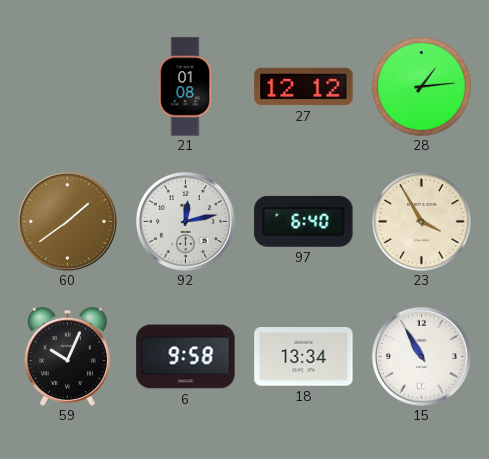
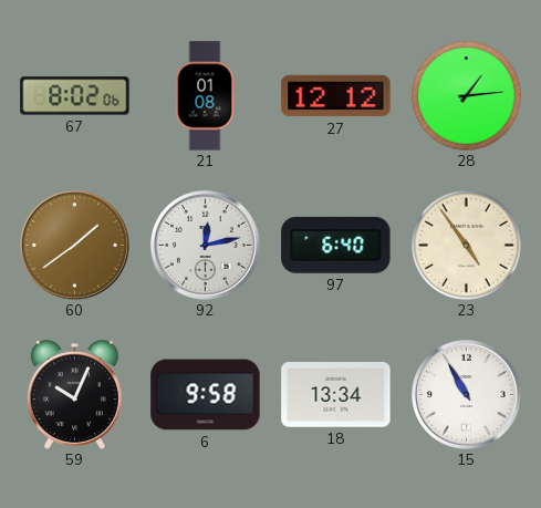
67: none -> 8:02
23: 3:55 -> 4:54
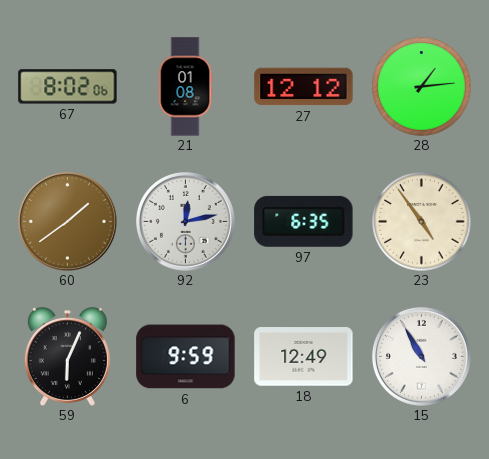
97: 6:40 -> 6:35
59: 10:04 -> 6:04
6: 9:58 -> 9:59
18: 13:34 -> 12:49
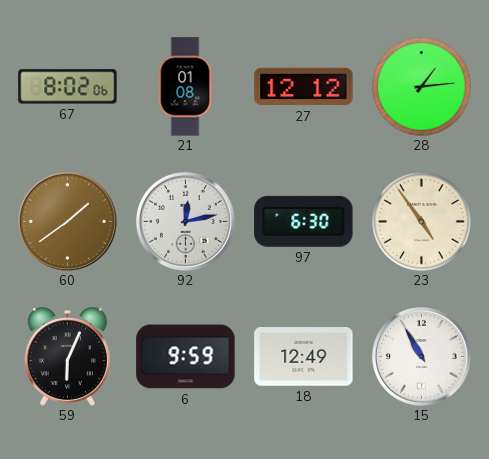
97: 6:35 -> 6:30
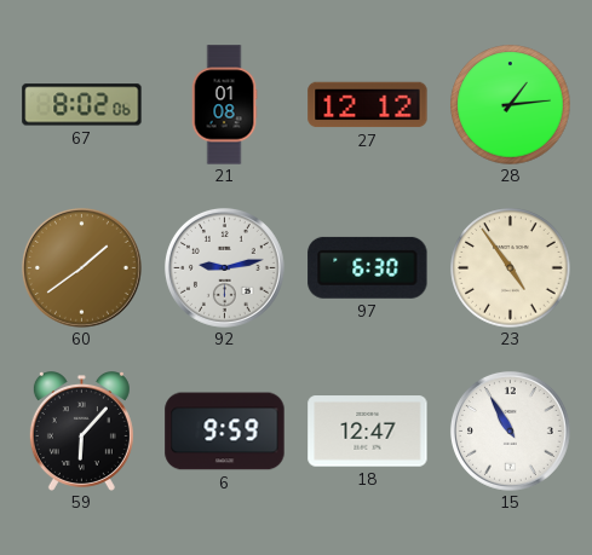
92: 12:13 -> 9:13
59: 6:04 -> 6:07
18: 12:49 -> 12:47
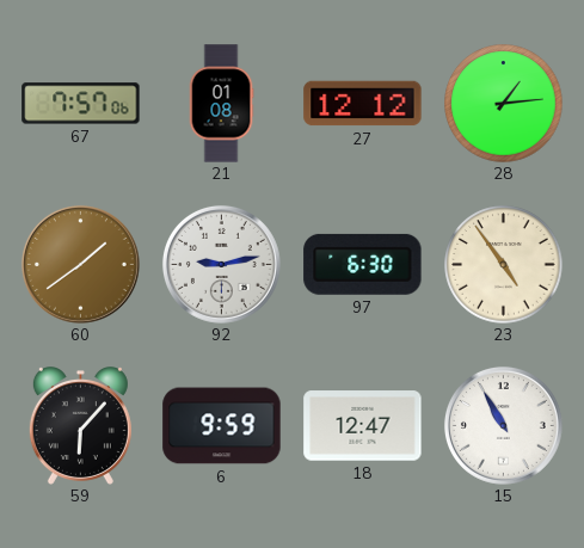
67: 8:02 -> 7:57
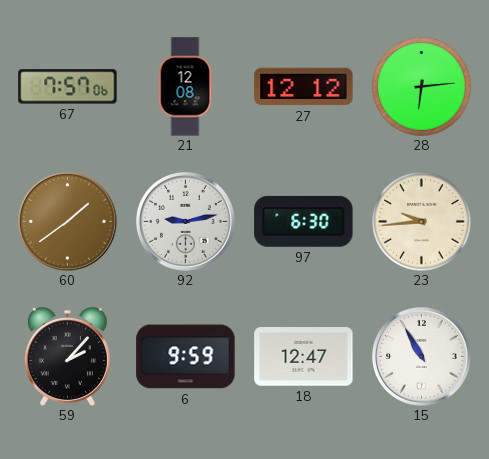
21: 01:08 -> 12:08
28: 1:14 -> 6:14
23: 4:54 -> 9:44
59: 6:07 -> 2:07
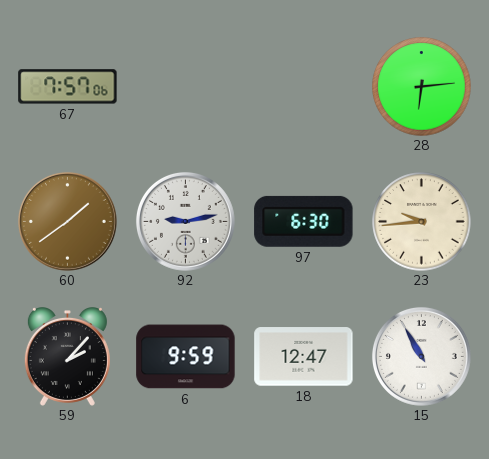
21: 12:08 -> none
27: 12:12 -> none
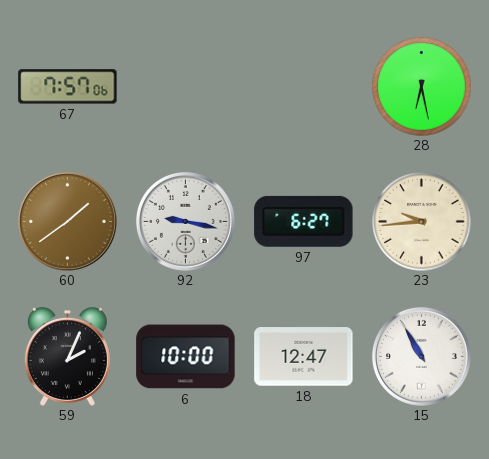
28: 6:14 -> 6:28
92: 9:13 -> 9:17
97: 6:30 -> 6:27
59: 2:07 -> 2:04
6: 9:59 -> 10:00
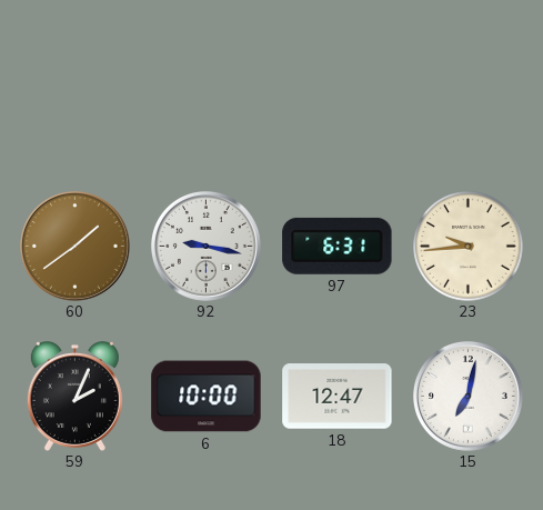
67: 7:57 -> none
28: 6:28 -> none
97: 6:27 -> 6:31
15: 10:55 -> 7:02
